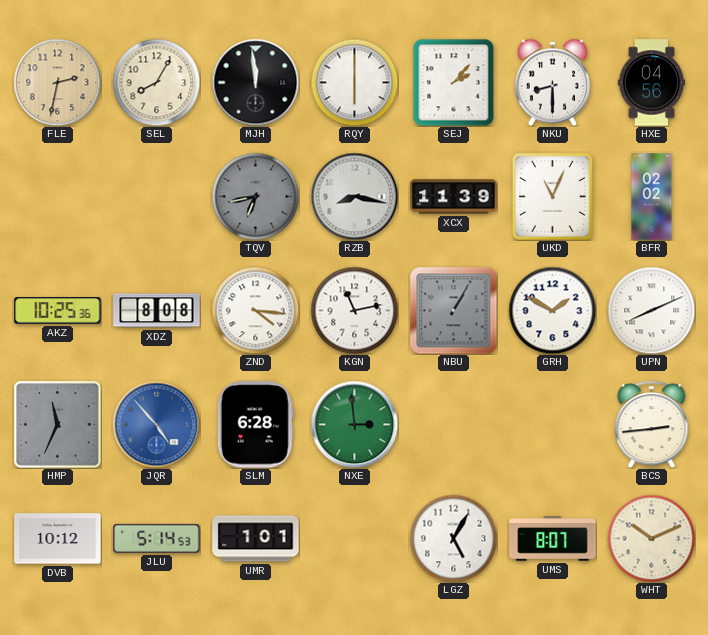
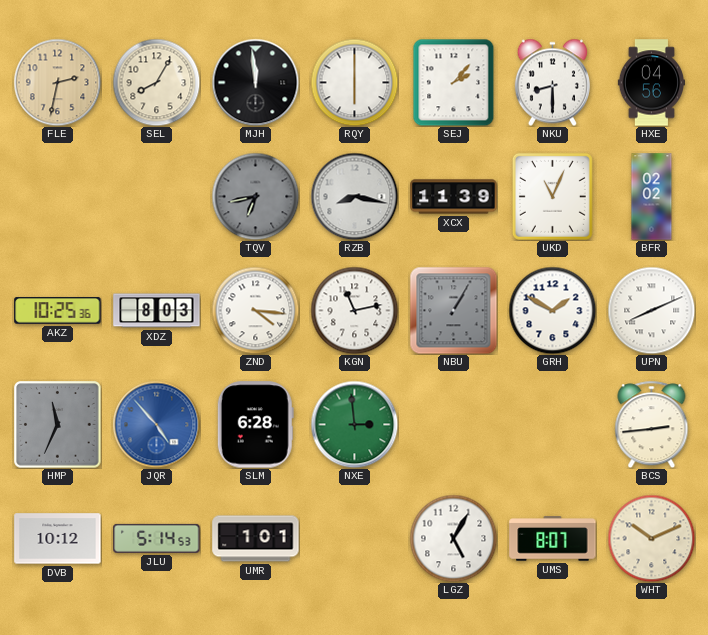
XDZ: 8:08 -> 8:03
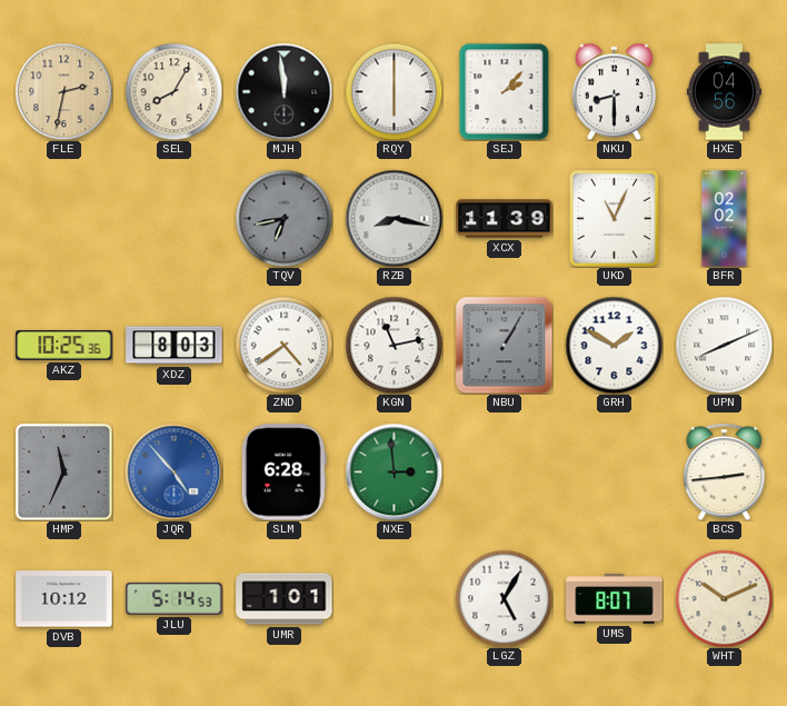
ZND: 4:16 -> 4:39
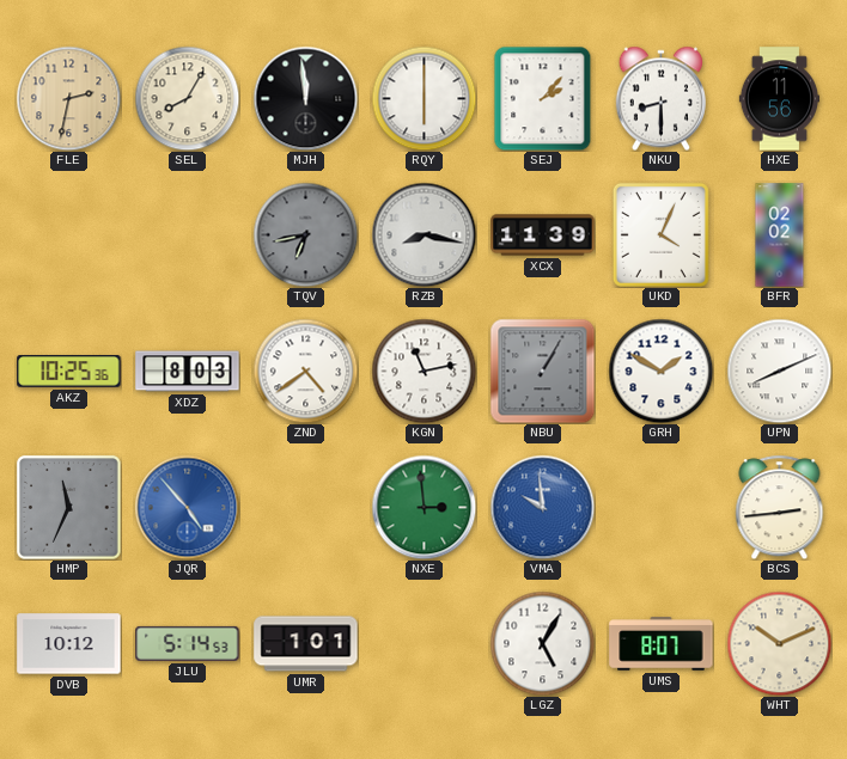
HXE: 04:56 -> 11:56
UKD: 11:04 -> 4:04
SLM: 6:28 -> none
VMA: none -> 9:59
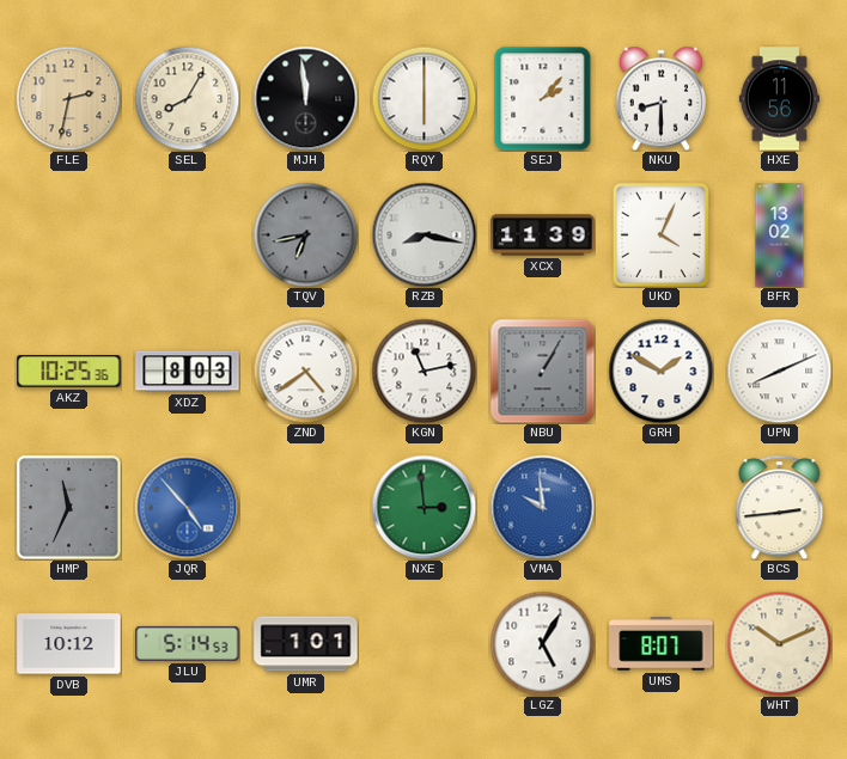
BFR: 02:02 -> 13:02
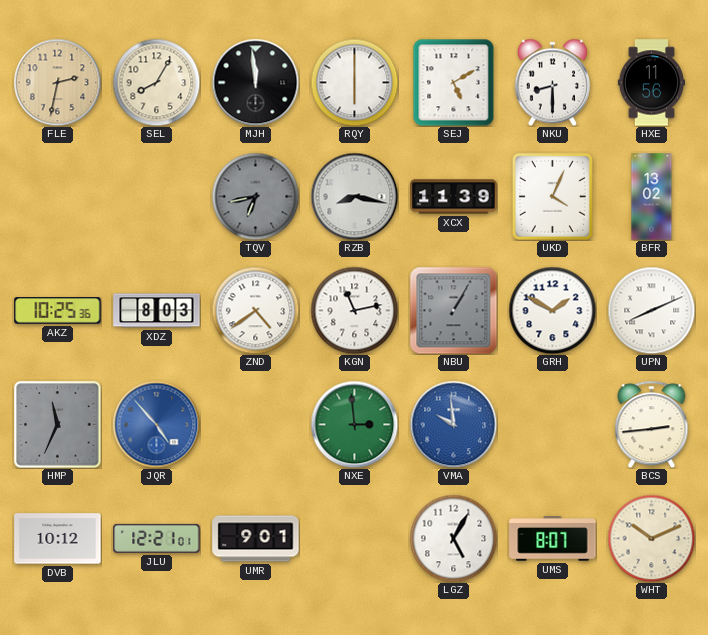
SEJ: 2:07 -> 5:10
JLU: 5:14 -> 12:21
UMR: 1:01 -> 9:01
